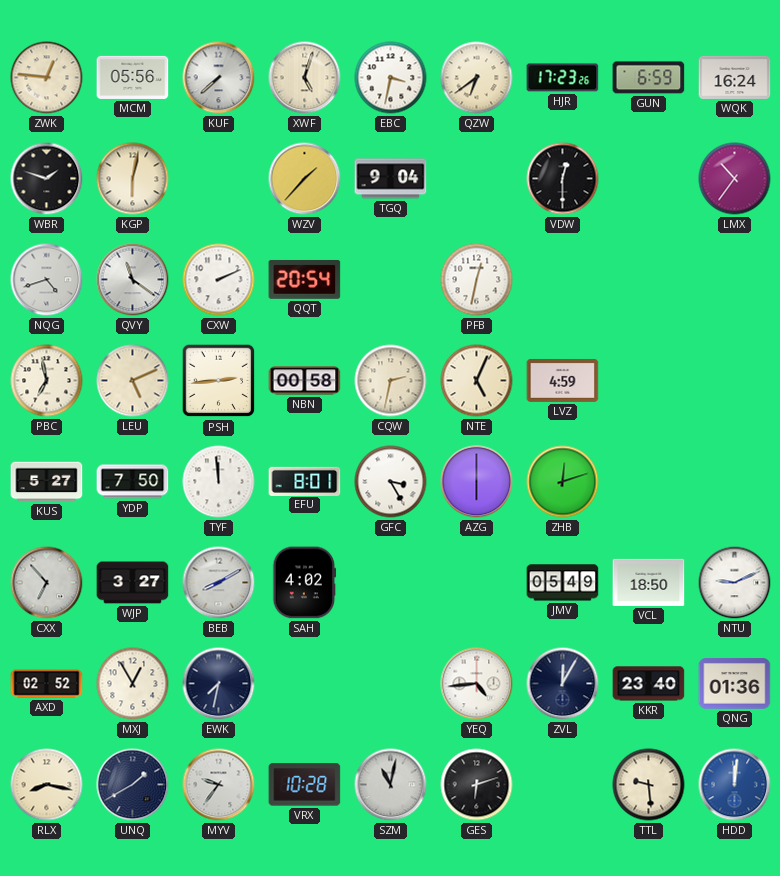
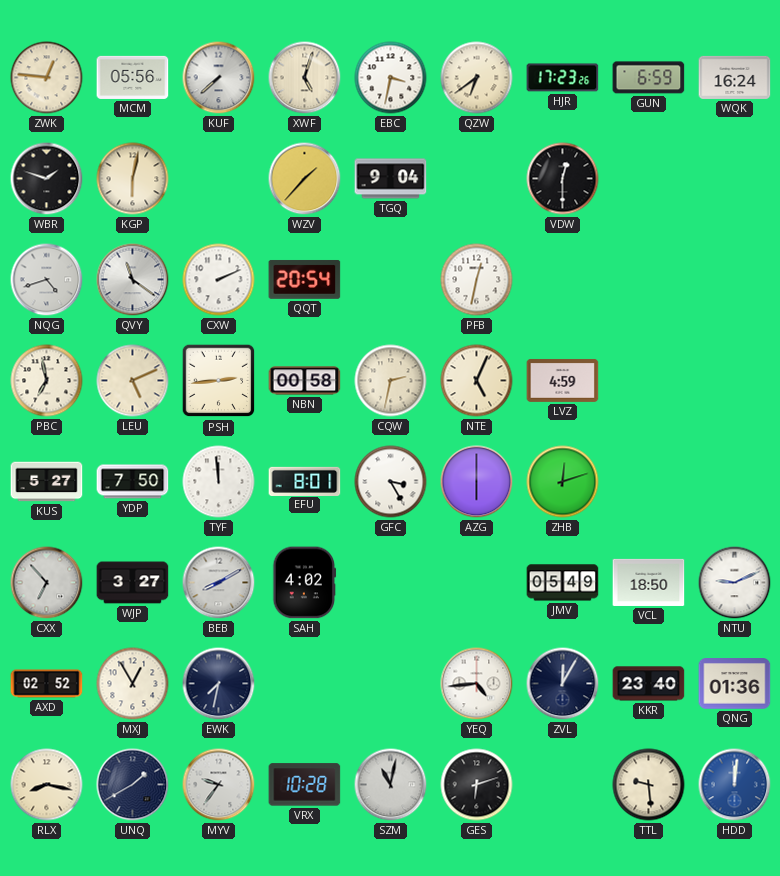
LMX: 10:36 -> none
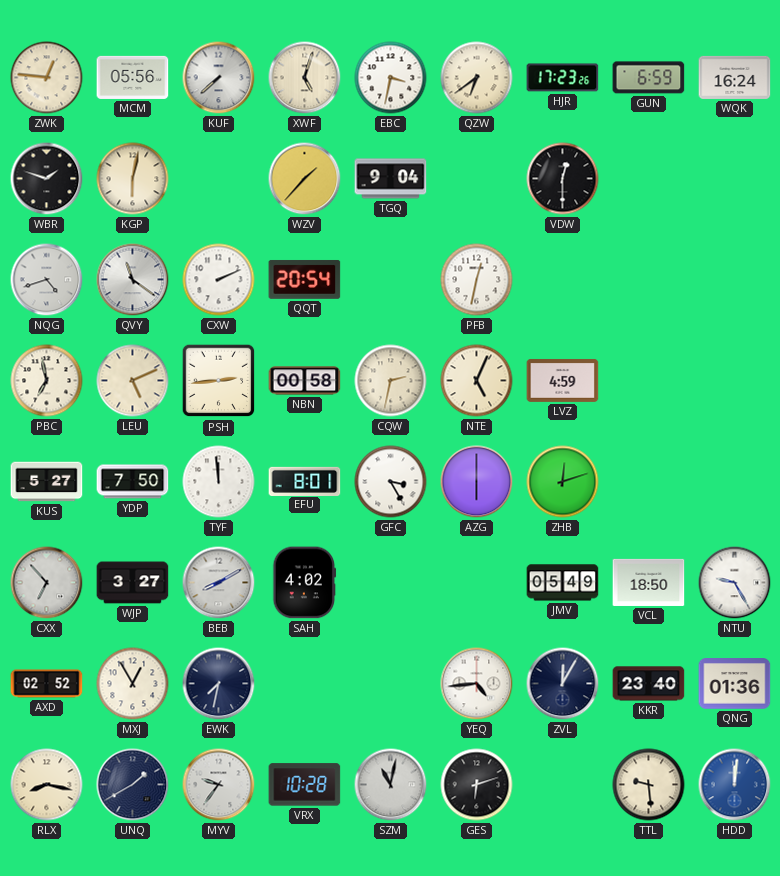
NTU: 9:11 -> 9:25
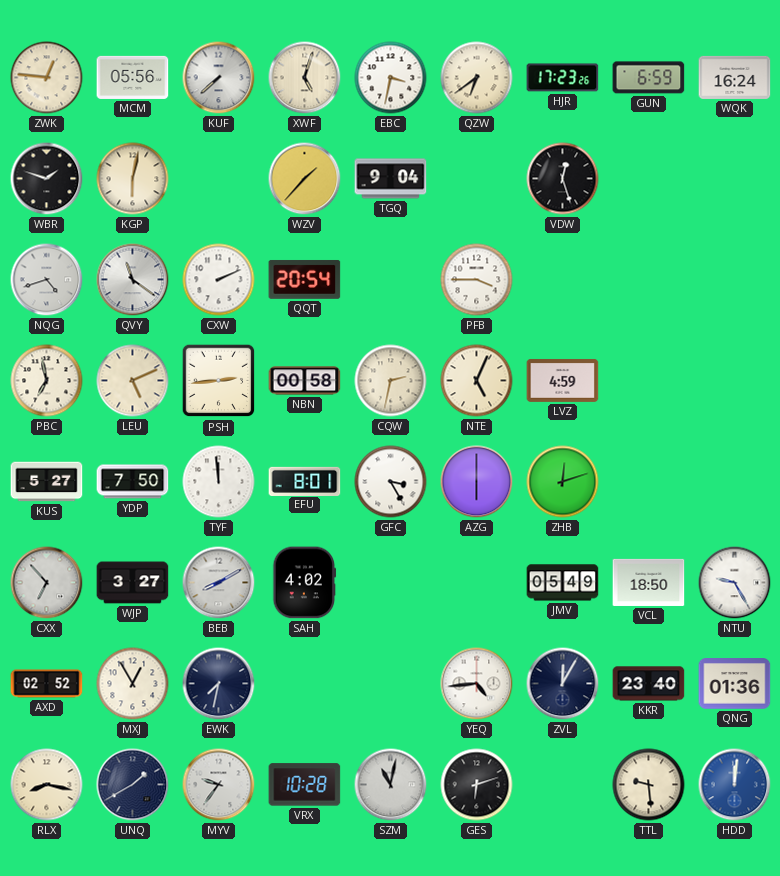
VDW: 12:30 -> 12:27
PFB: 12:32 -> 3:45
